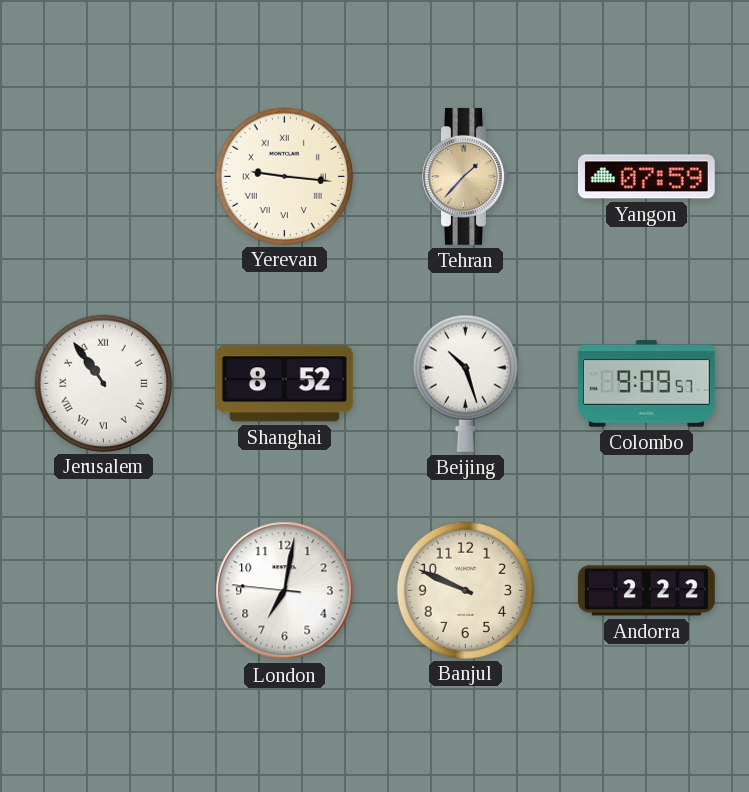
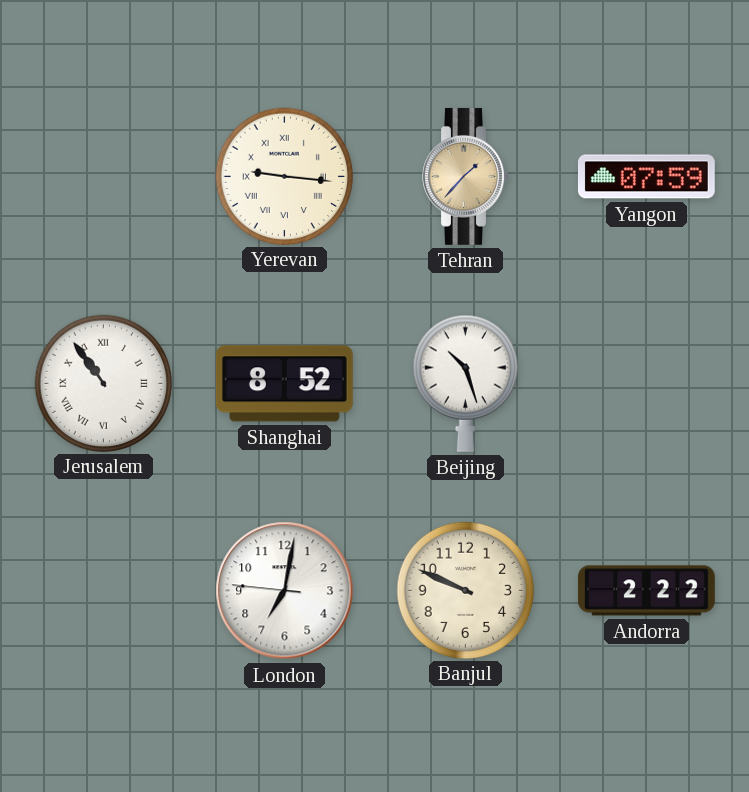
Colombo: 9:09 -> none
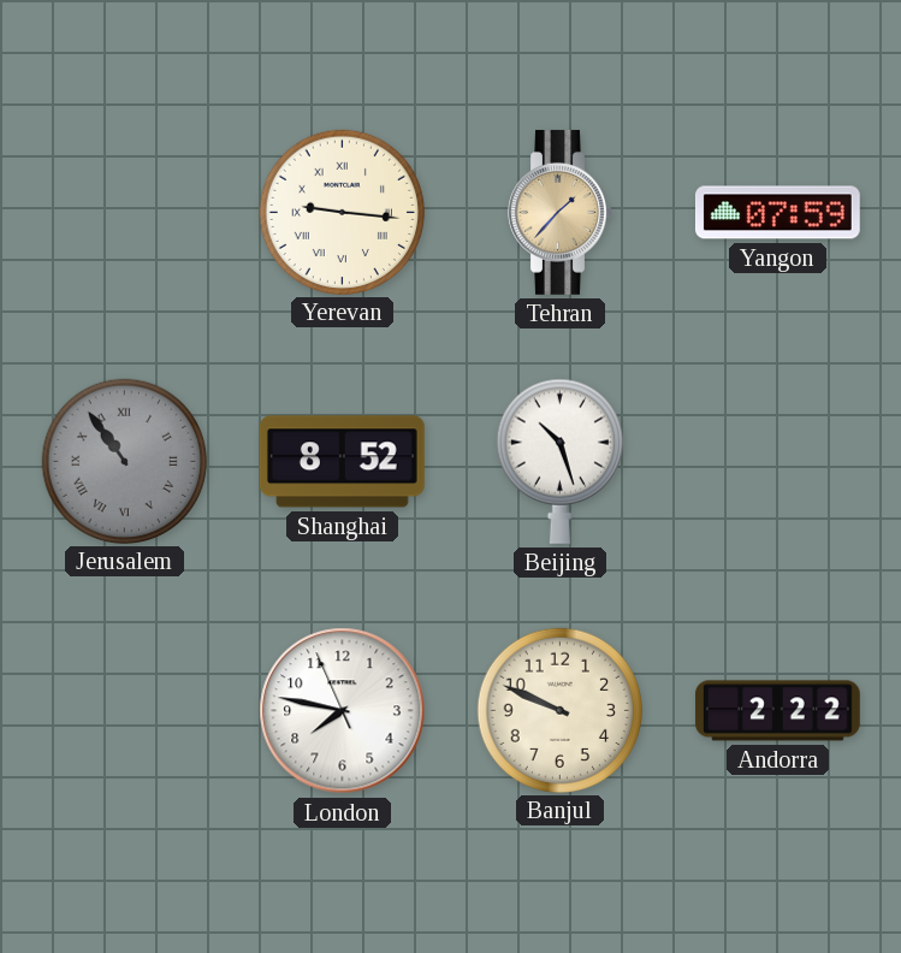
Jerusalem dial: white -> grey
London: 7:01 -> 7:46
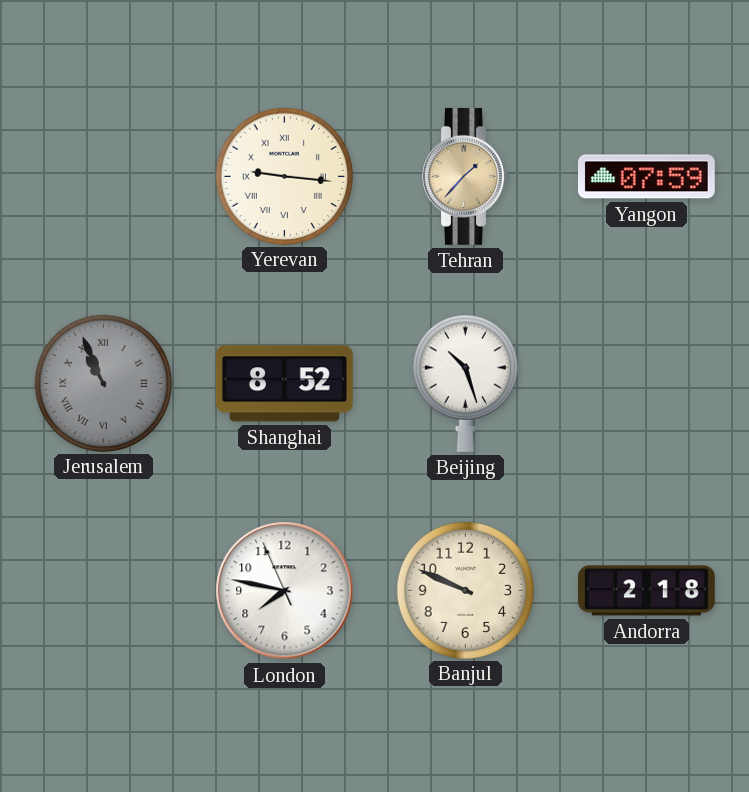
Jerusalem: 10:54 -> 10:56
Andorra: 2:22 -> 2:18
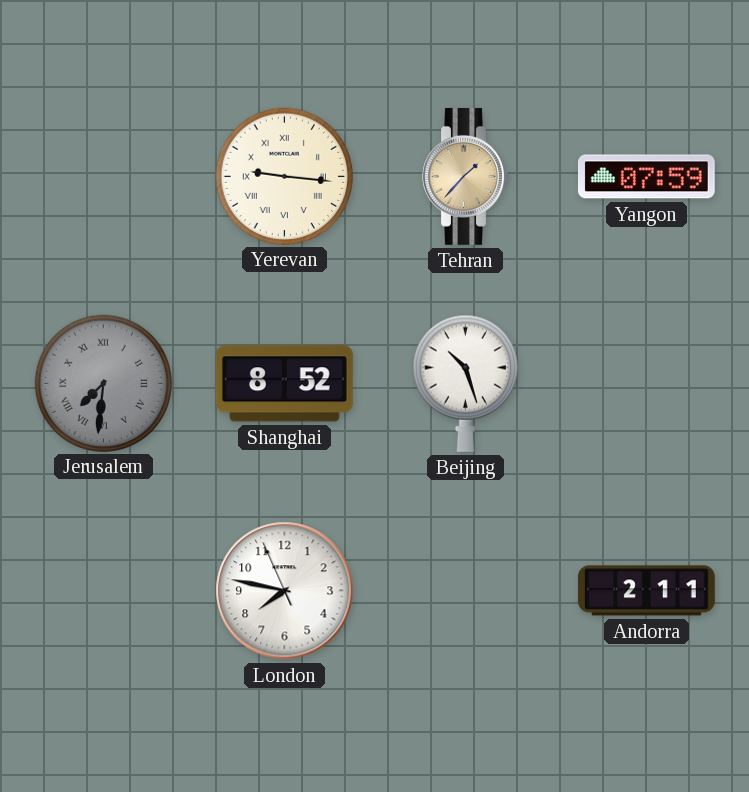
Jerusalem: 10:56 -> 7:31
Banjul: 9:49 -> none
Andorra: 2:18 -> 2:11
